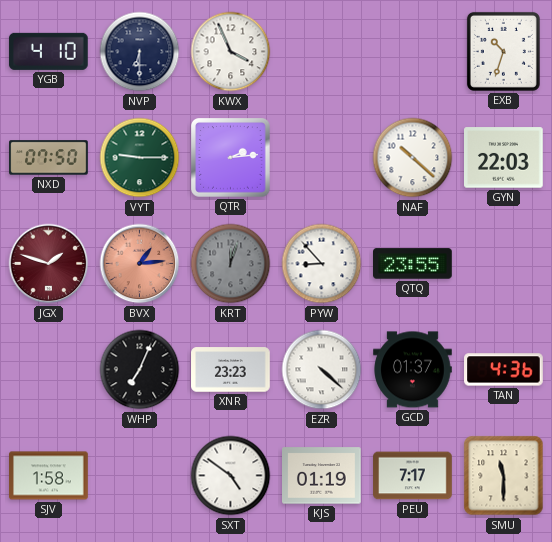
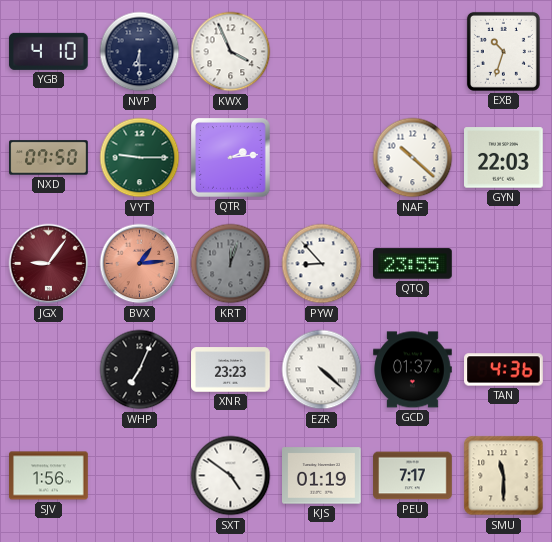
JGX: 1:48 -> 9:06
SJV: 1:58 -> 1:56
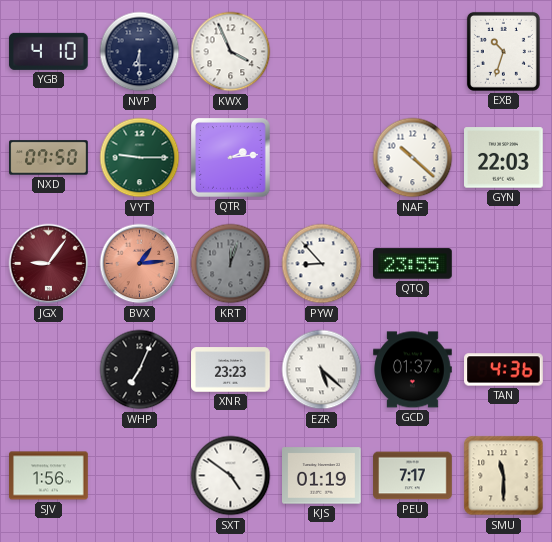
EZR: 4:22 -> 5:22
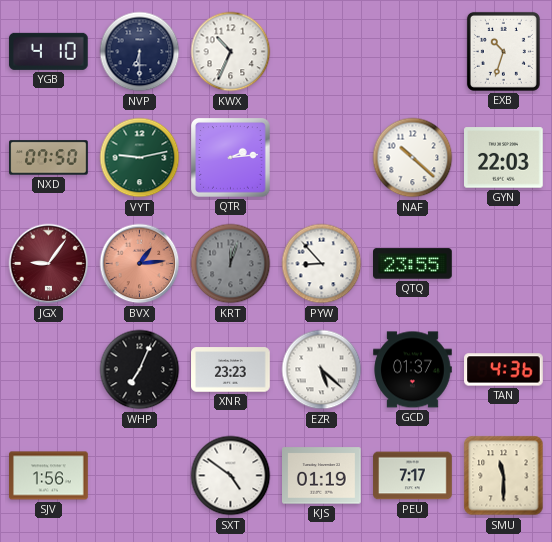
KWX: 3:56 -> 10:34
VYT: 9:15 -> 9:13
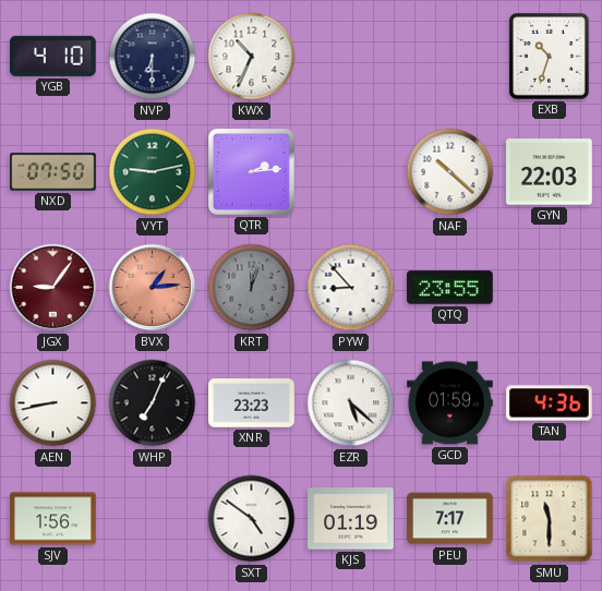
AEN: none -> 8:43
GCD: 01:37 -> 01:59
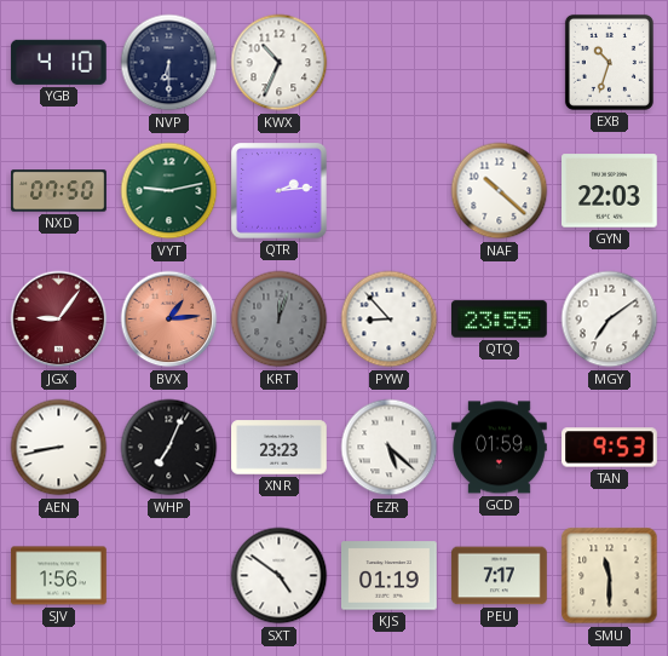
MGY: none -> 7:09
TAN: 4:36 -> 9:53
